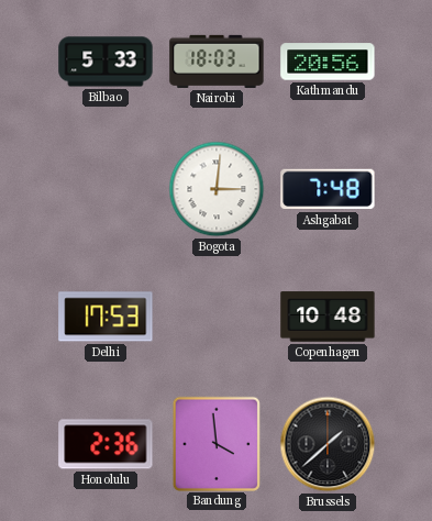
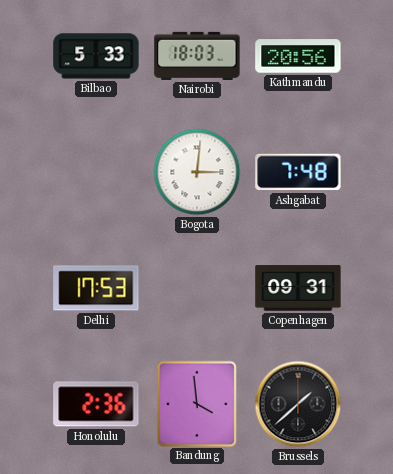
Copenhagen: 10:48 -> 09:31
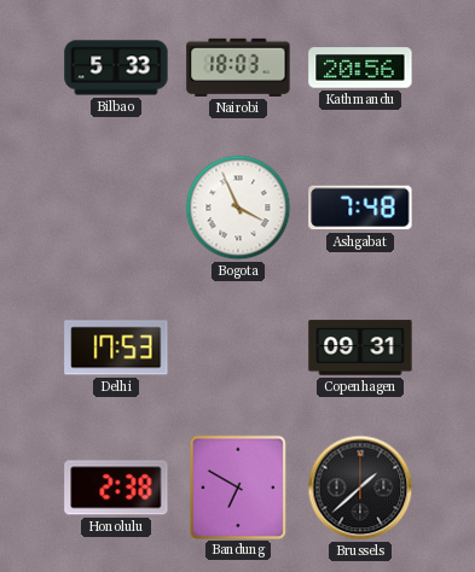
Bogota: 3:01 -> 3:56
Honolulu: 2:36 -> 2:38
Bandung: 3:59 -> 6:50
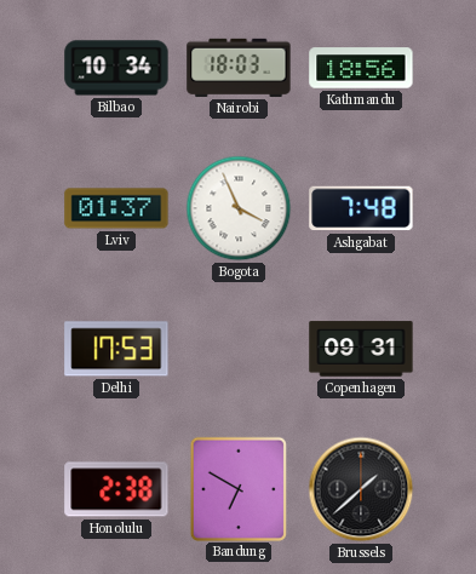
Bilbao: 5:33 -> 10:34
Kathmandu: 20:56 -> 18:56
Lviv: none -> 01:37
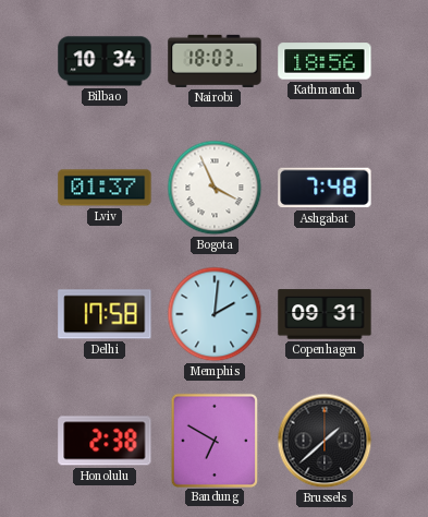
Delhi: 17:53 -> 17:58
Memphis: none -> 2:01
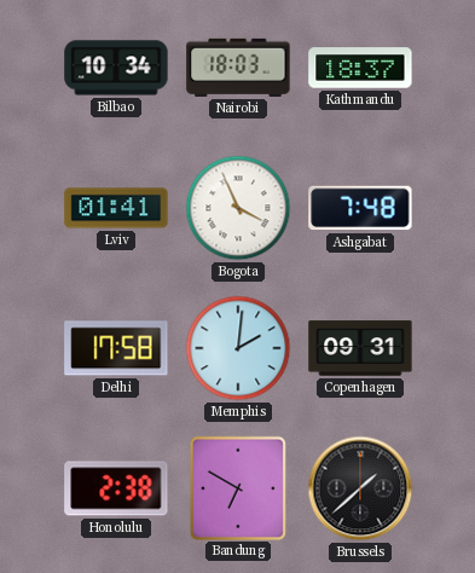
Kathmandu: 18:56 -> 18:37
Lviv: 01:37 -> 01:41
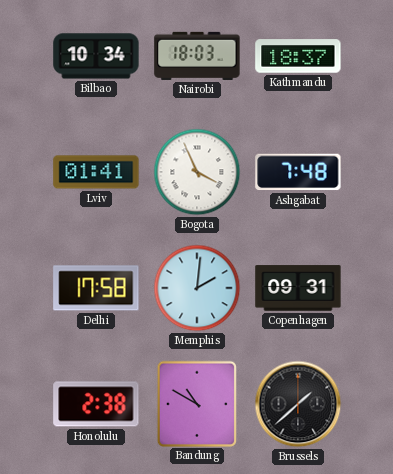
Bandung: 6:50 -> 10:50
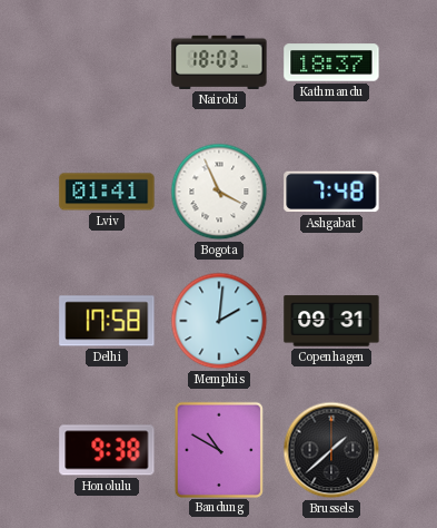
Bilbao: 10:34 -> none
Honolulu: 2:38 -> 9:38
